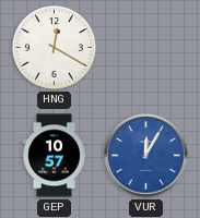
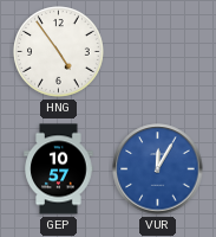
HNG: 12:20 -> 4:54
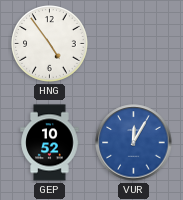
GEP: 10:57 -> 10:52
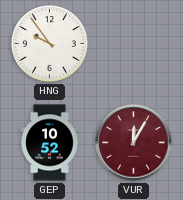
HNG: 4:54 -> 9:54
VUR dial: blue -> burgundy
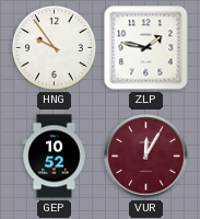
ZLP: none -> 1:47
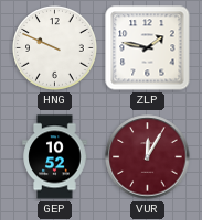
HNG: 9:54 -> 9:49
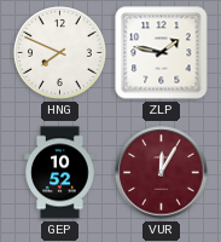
HNG: 9:49 -> 7:49
